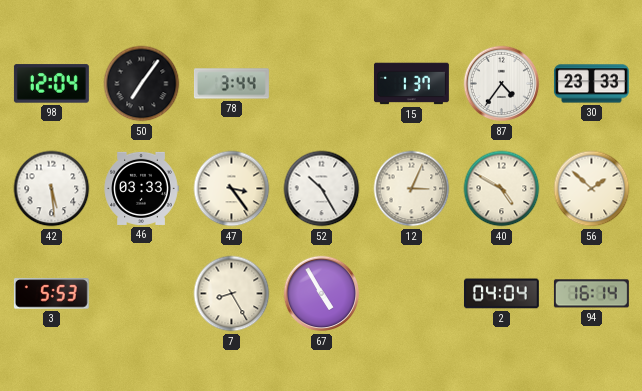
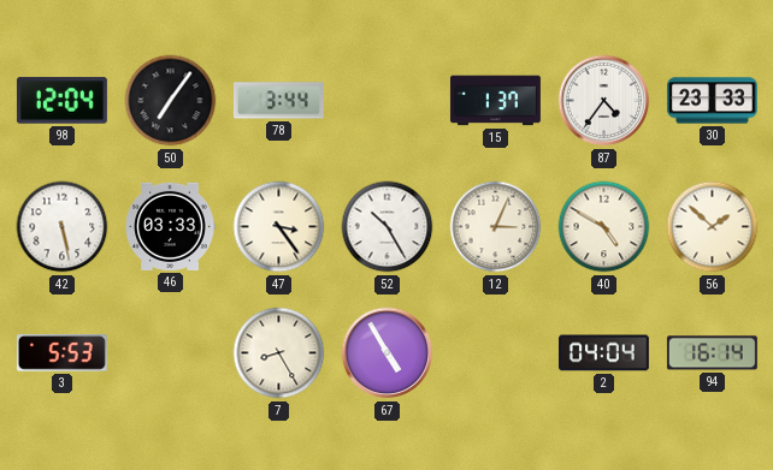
42: 5:29 -> 5:28
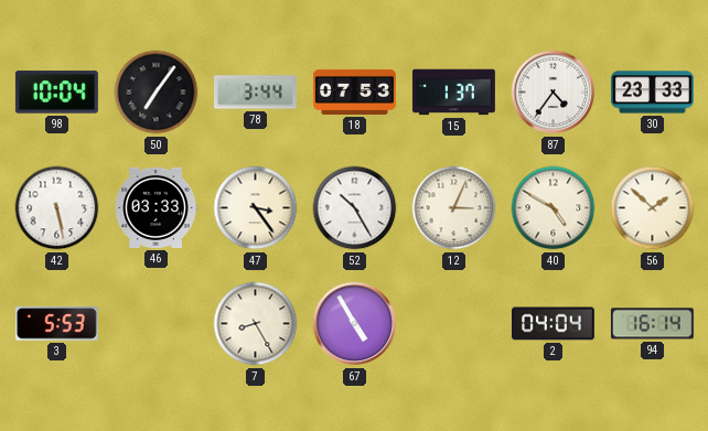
98: 12:04 -> 10:04
18: none -> 07:53
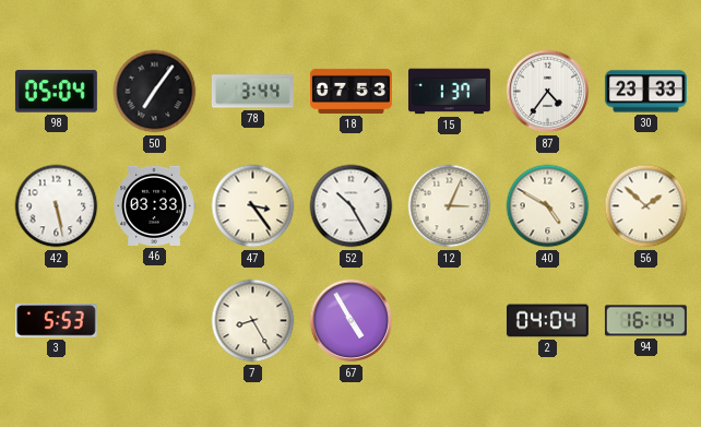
98: 10:04 -> 05:04
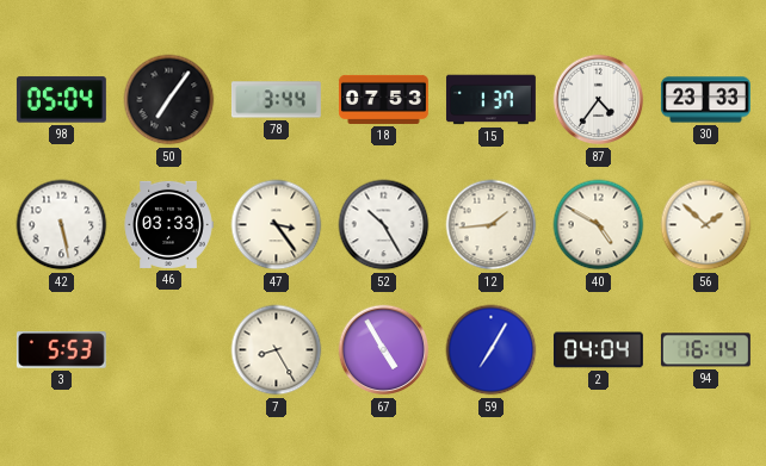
12: 3:04 -> 1:44
59: none -> 7:05
